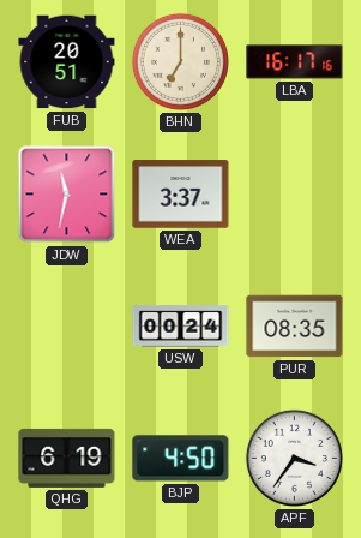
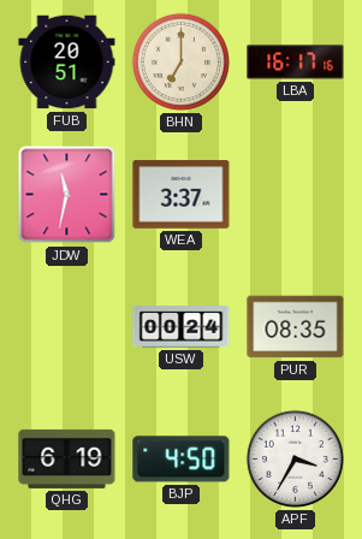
APF: 3:36 -> 3:35
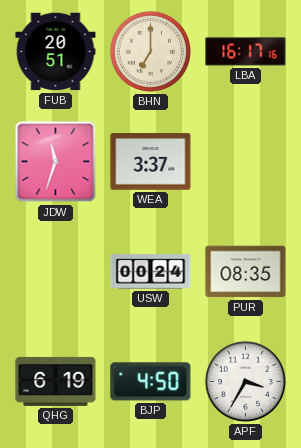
JDW: 11:32 -> 11:33
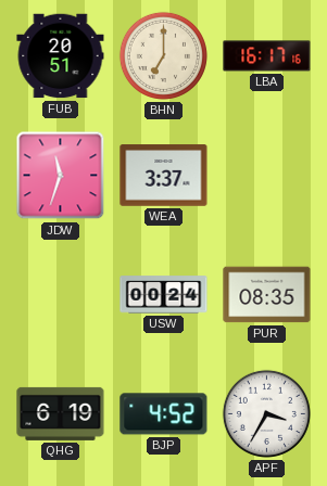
BJP: 4:50 -> 4:52
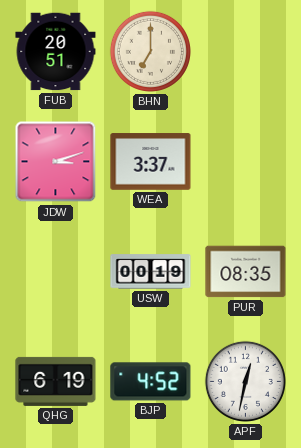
LBA: 16:17 -> none
JDW: 11:33 -> 3:12
USW: 00:24 -> 00:19
APF: 3:35 -> 12:32
